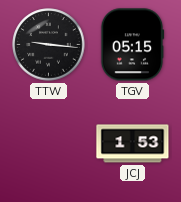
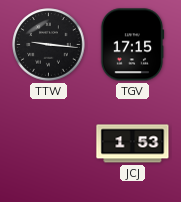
TGV: 05:15 -> 17:15
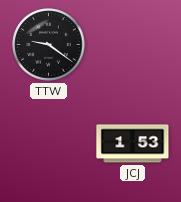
TTW: 9:16 -> 9:21
TGV: 17:15 -> none
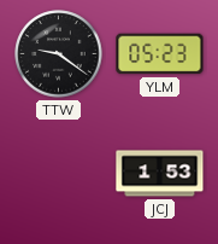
YLM: none -> 05:23
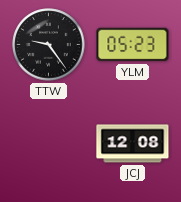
TTW: 9:21 -> 9:24
JCJ: 1:53 -> 12:08
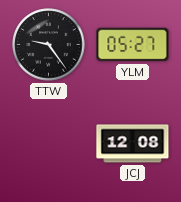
YLM: 05:23 -> 05:27
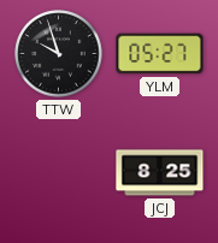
TTW: 9:24 -> 9:57
JCJ: 12:08 -> 8:25
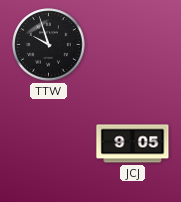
YLM: 05:27 -> none
JCJ: 8:25 -> 9:05
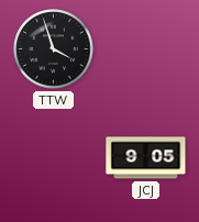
TTW: 9:57 -> 3:57
